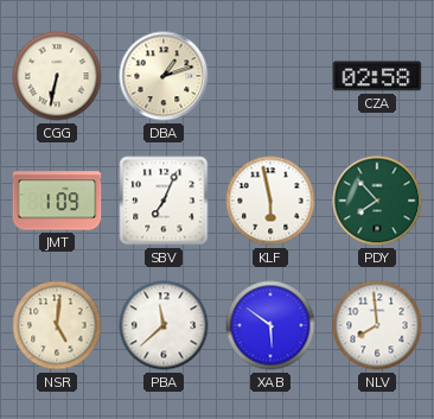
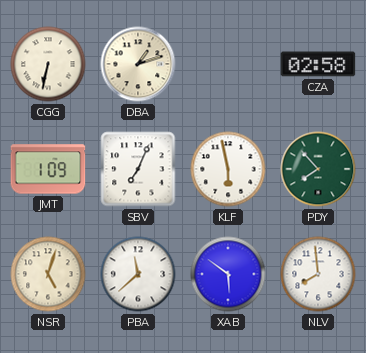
NSR: 5:01 -> 5:03
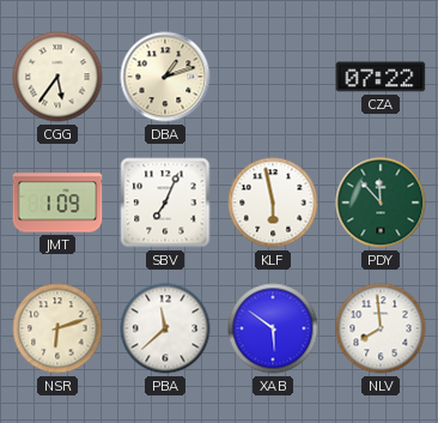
CGG: 6:32 -> 5:36
CZA: 02:58 -> 07:22
PDY: 7:53 -> 11:53
NSR: 5:03 -> 6:12
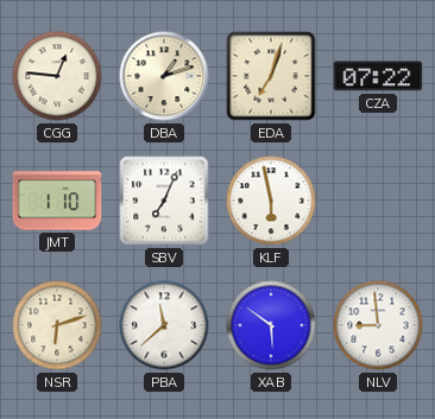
CGG: 5:36 -> 12:46
EDA: none -> 7:03
JMT: 1:09 -> 1:10
PDY: 11:53 -> none
NLV: 7:59 -> 8:59
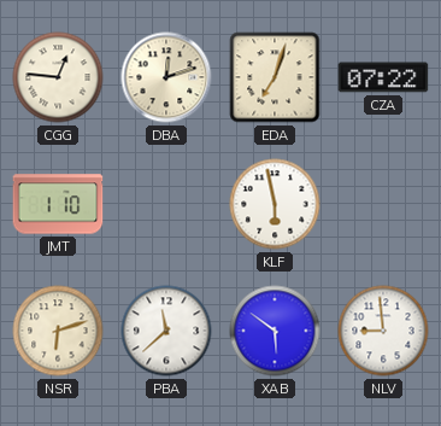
DBA: 1:12 -> 12:12
SBV: 7:04 -> none
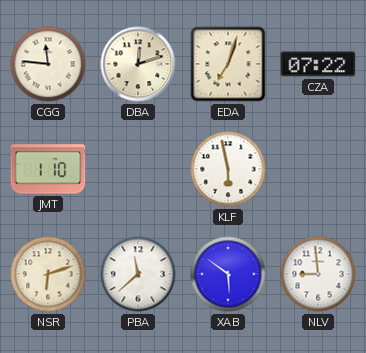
CGG: 12:46 -> 11:46
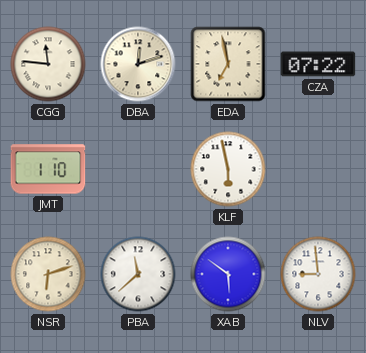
EDA: 7:03 -> 6:58
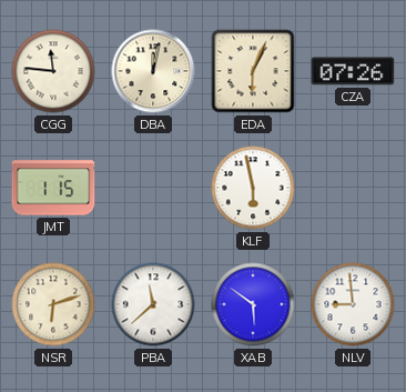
DBA: 12:12 -> 12:02
EDA: 6:58 -> 6:04
CZA: 07:22 -> 07:26
JMT: 1:10 -> 1:15
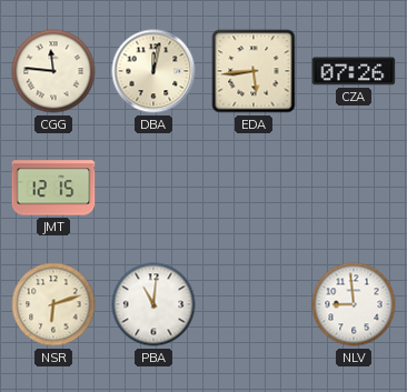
EDA: 6:04 -> 5:44
JMT: 1:15 -> 12:15
KLF: 5:58 -> none
PBA: 11:38 -> 11:01
XAB: 5:51 -> none
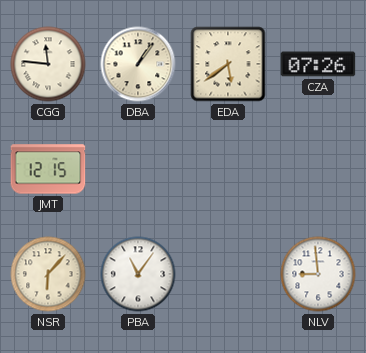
DBA: 12:02 -> 1:06
EDA: 5:44 -> 5:39
NSR: 6:12 -> 6:07
PBA: 11:01 -> 11:06
